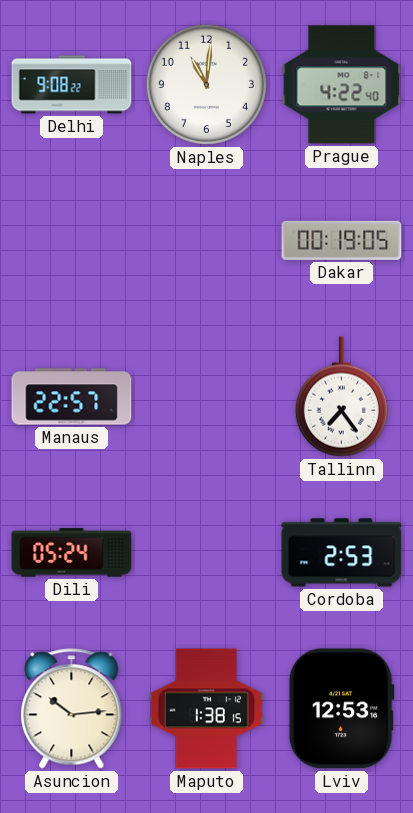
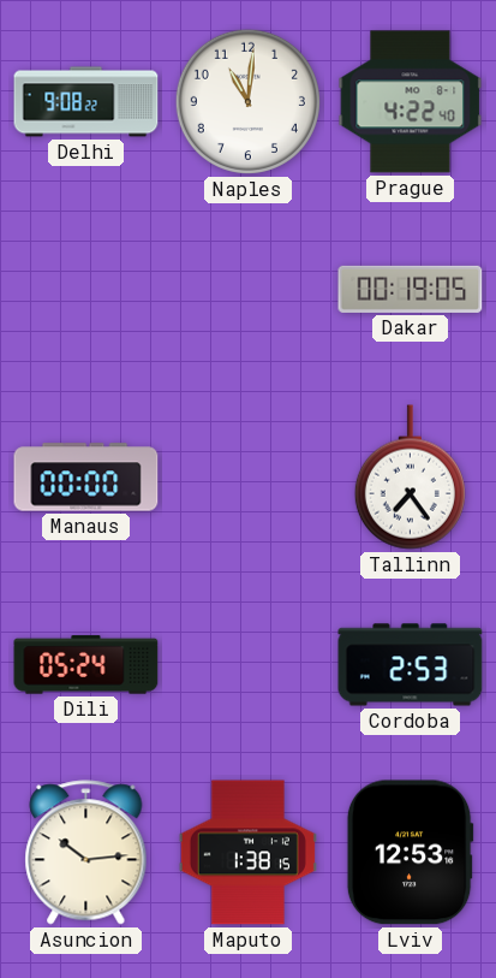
Manaus: 22:57 -> 00:00
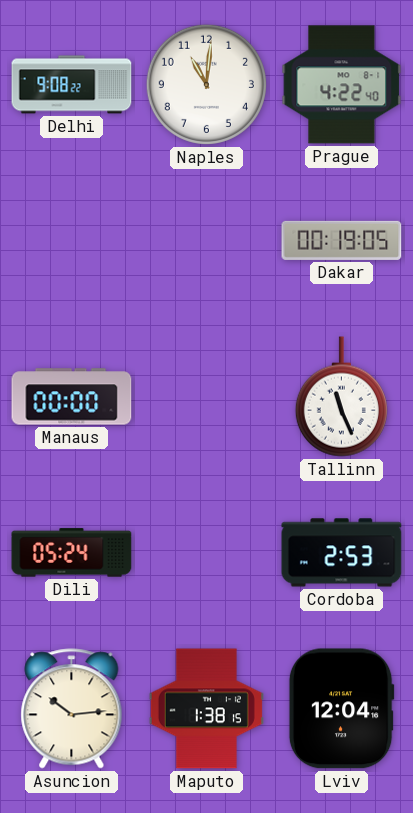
Tallinn: 7:24 -> 11:26
Lviv: 12:53 -> 12:04
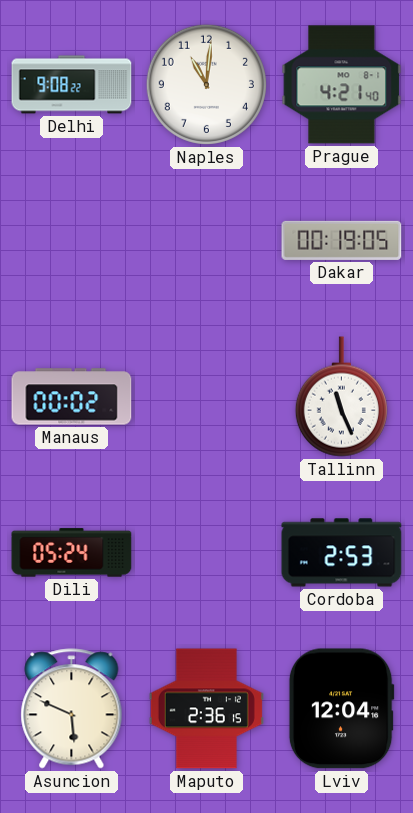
Prague: 4:22 -> 4:21
Manaus: 00:00 -> 00:02
Asuncion: 10:14 -> 5:49
Maputo: 1:38 -> 2:36
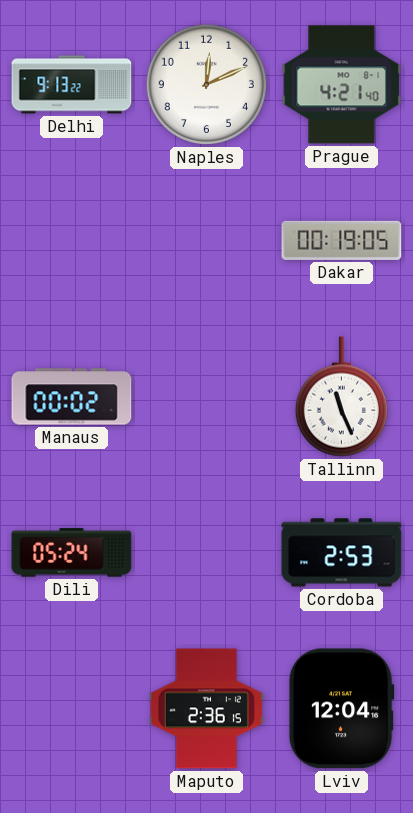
Delhi: 9:08 -> 9:13
Naples: 11:01 -> 12:11
Asuncion: 5:49 -> none
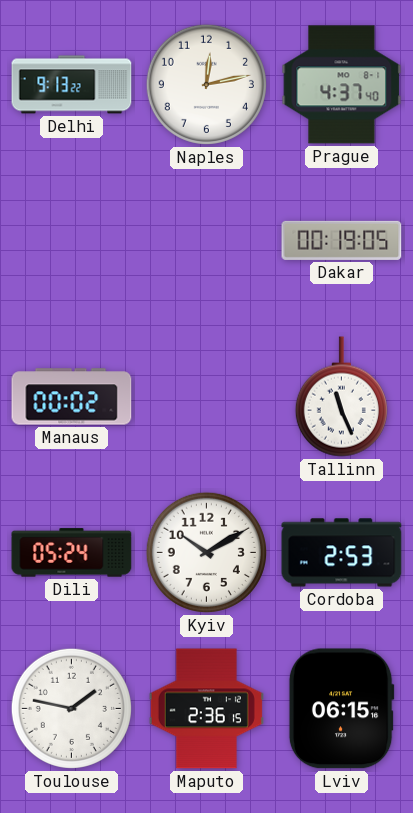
Naples: 12:11 -> 12:13
Prague: 4:21 -> 4:37
Kyiv: none -> 10:10
Toulouse: none -> 1:47
Lviv: 12:04 -> 06:15
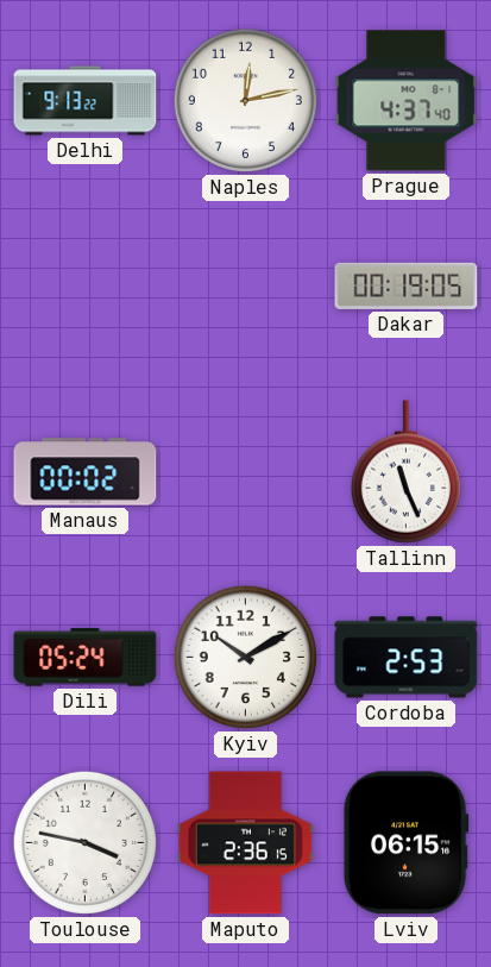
Toulouse: 1:47 -> 3:47
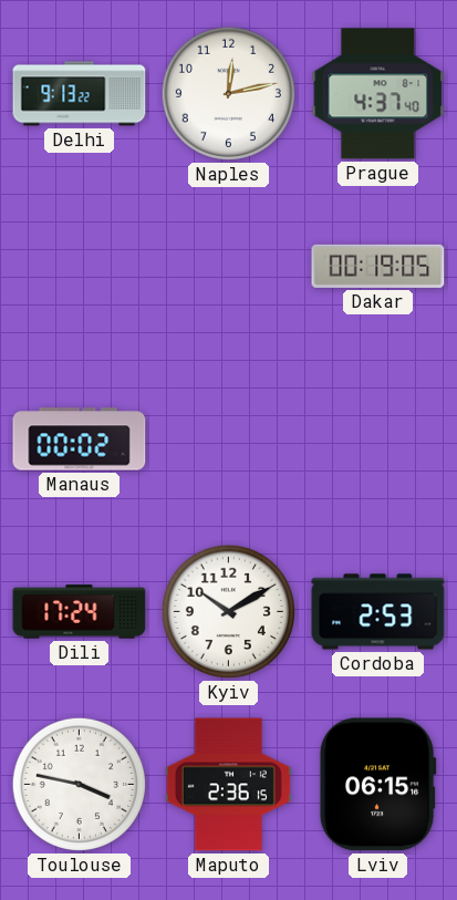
Tallinn: 11:26 -> none
Dili: 05:24 -> 17:24
